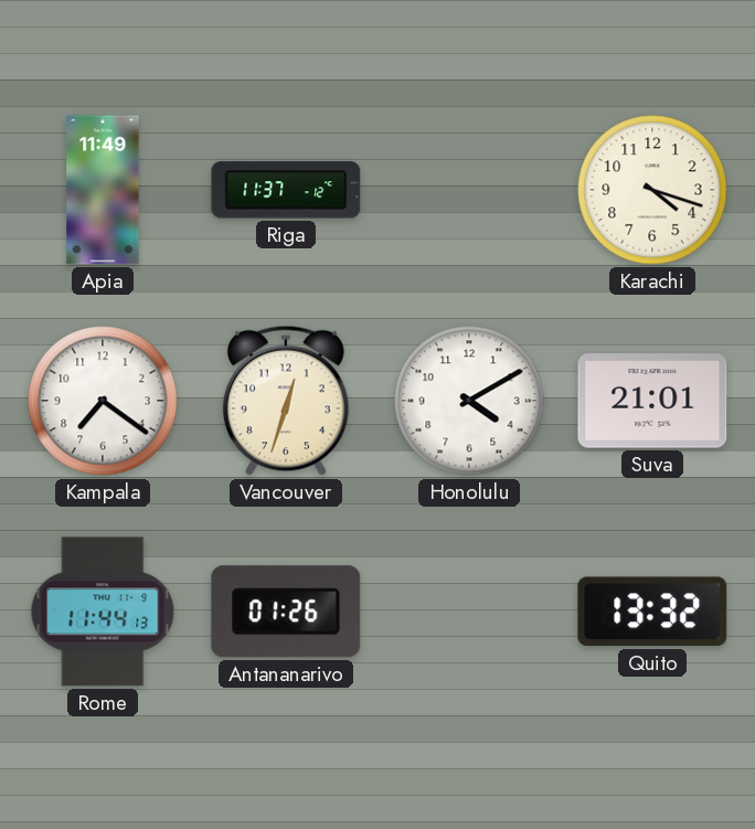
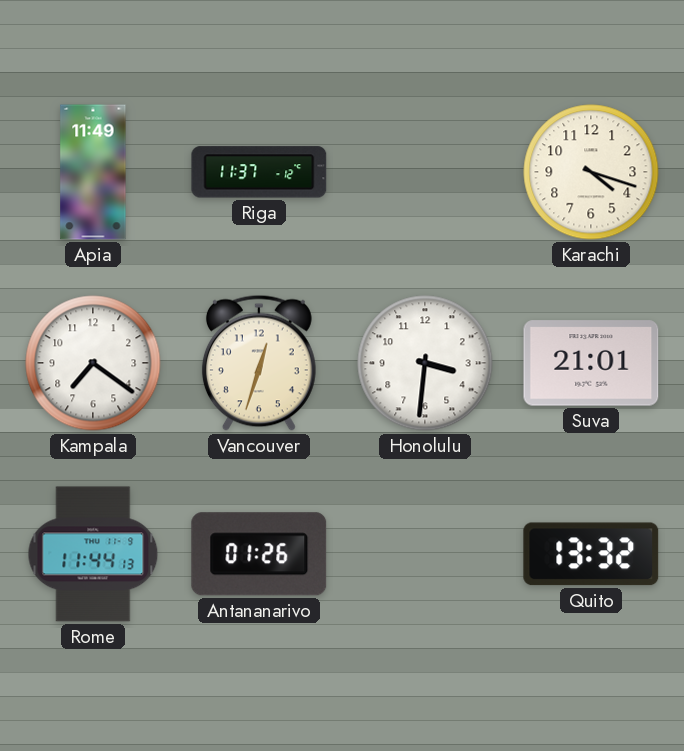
Honolulu: 4:10 -> 3:31
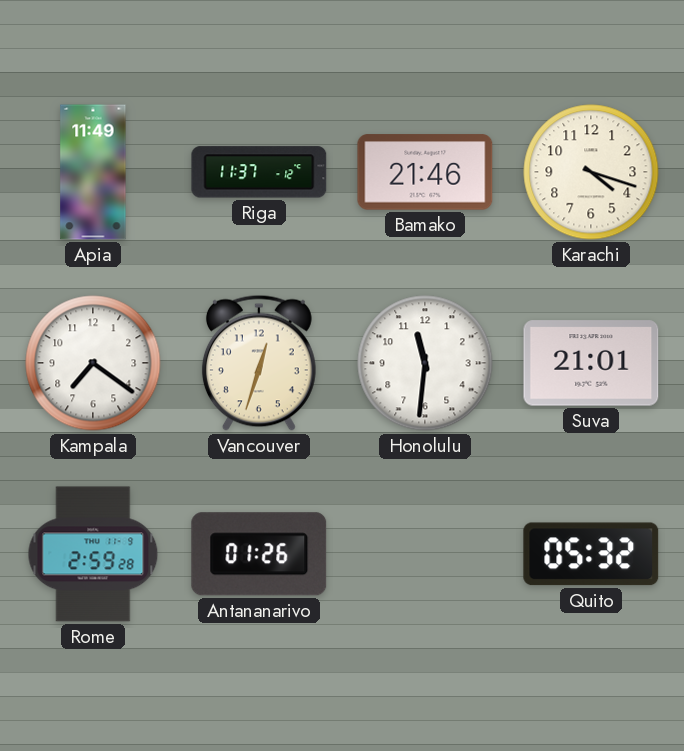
Bamako: none -> 21:46
Honolulu: 3:31 -> 11:31
Rome: 11:44 -> 2:59
Quito: 13:32 -> 05:32
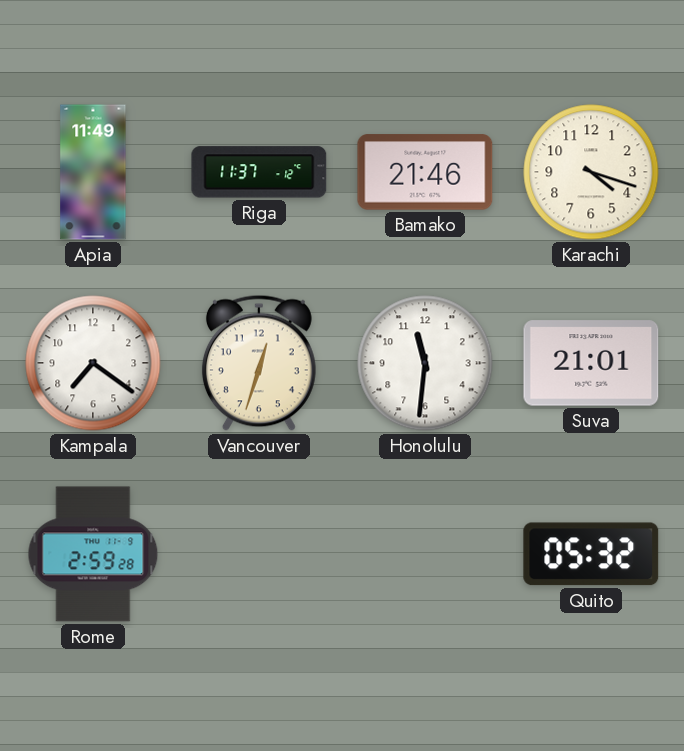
Antananarivo: 01:26 -> none
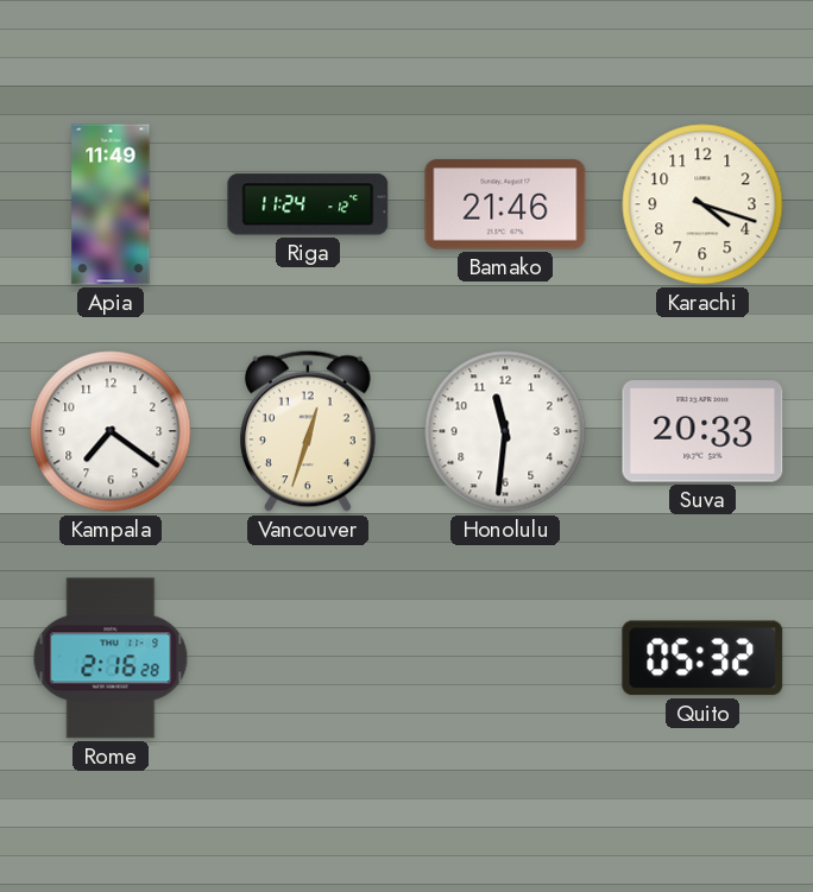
Riga: 11:37 -> 11:24
Suva: 21:01 -> 20:33
Rome: 2:59 -> 2:16
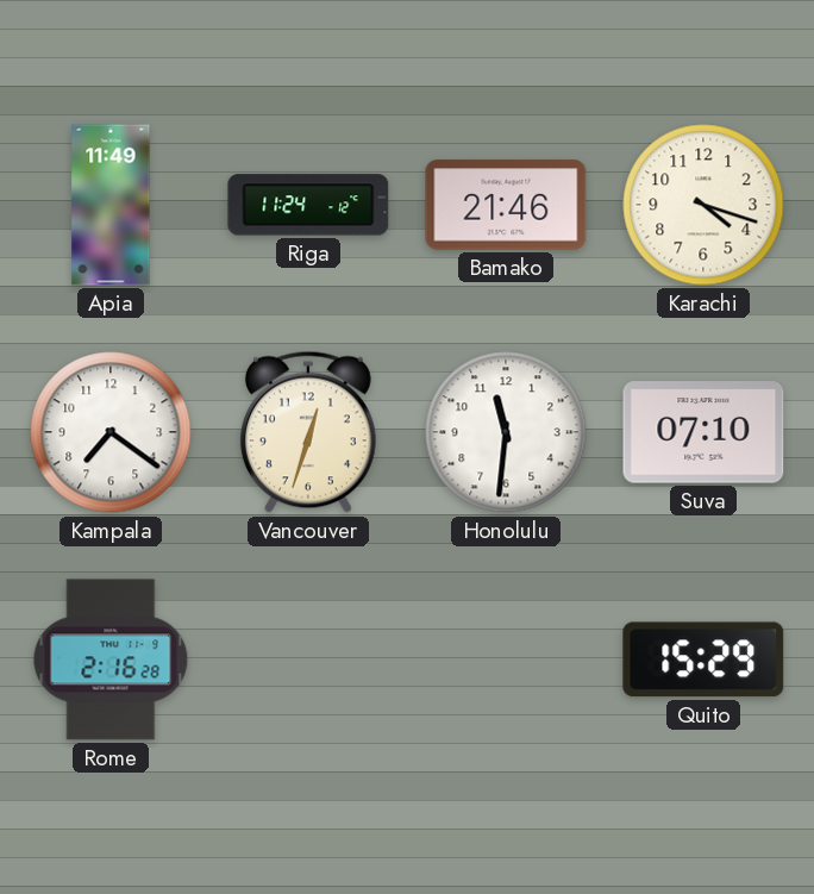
Suva: 20:33 -> 07:10
Quito: 05:32 -> 15:29
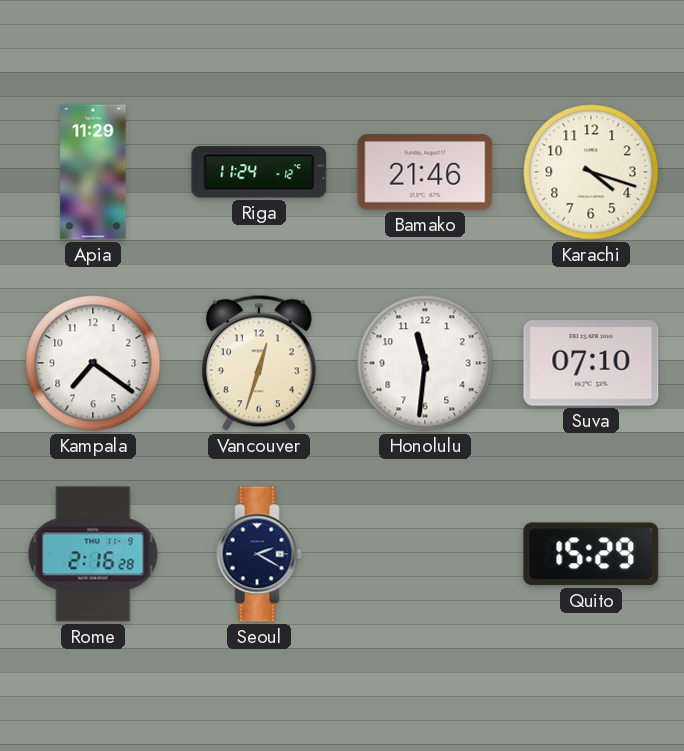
Apia: 11:49 -> 11:29
Seoul: none -> 2:20
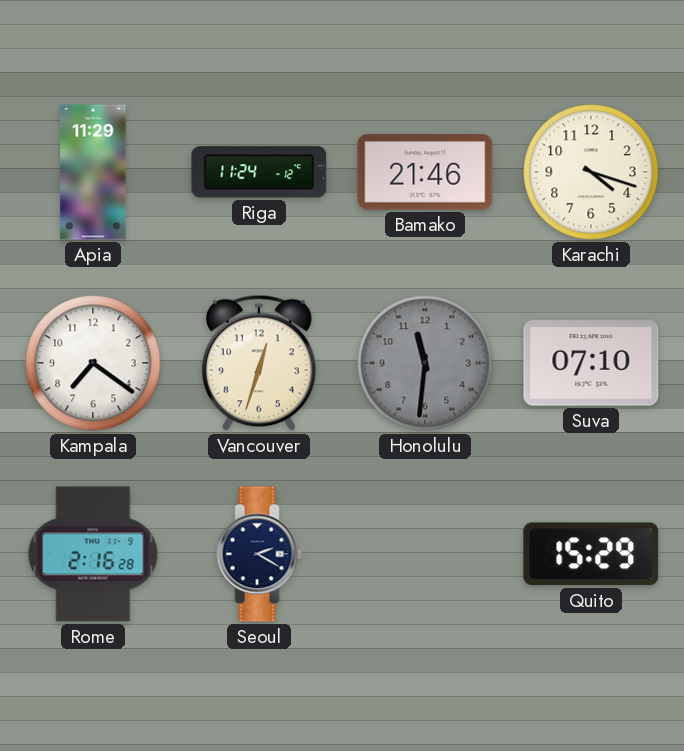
Honolulu dial: white -> grey
